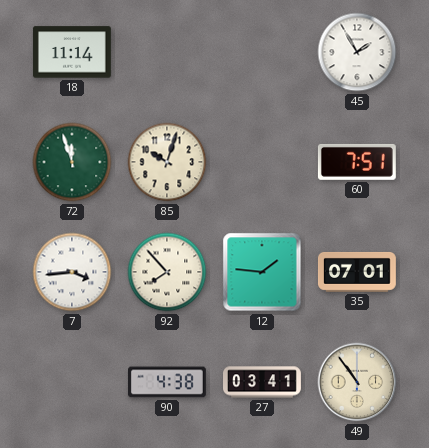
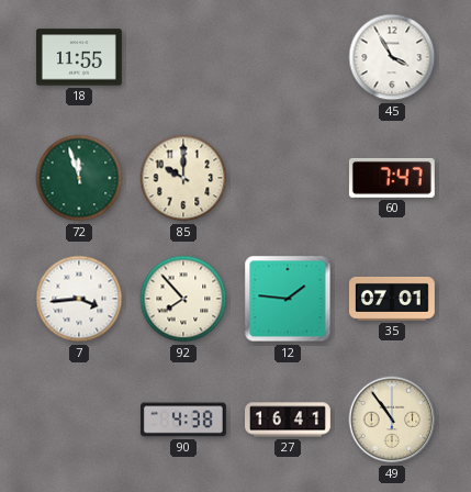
18: 11:14 -> 11:55
45: 1:55 -> 3:55
85: 10:03 -> 10:00
60: 7:51 -> 7:47
27: 03:41 -> 16:41
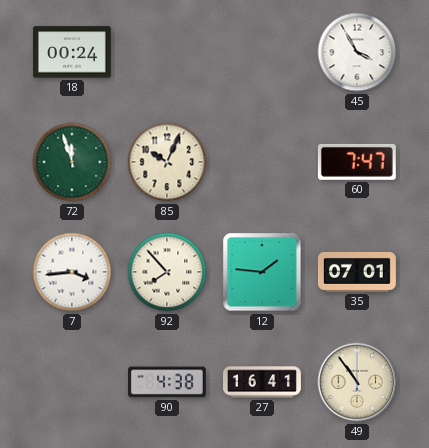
18: 11:55 -> 00:24
85: 10:00 -> 10:04
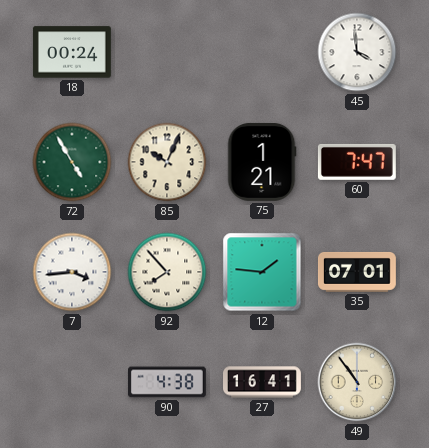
45: 3:55 -> 3:59
72: 11:57 -> 4:55
75: none -> 1:21
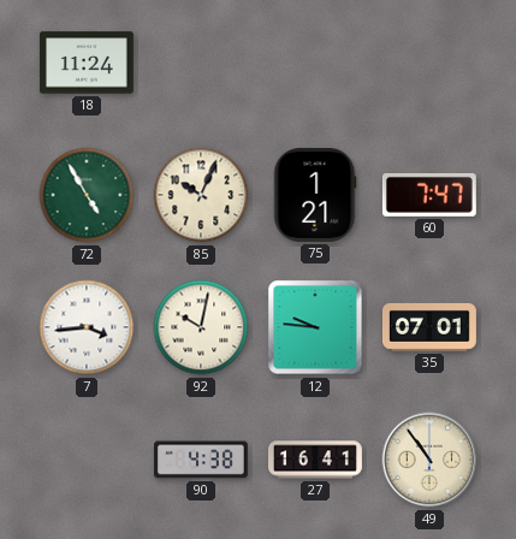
18: 00:24 -> 11:24
45: 3:59 -> none
92: 7:53 -> 10:02
12: 1:46 -> 9:46
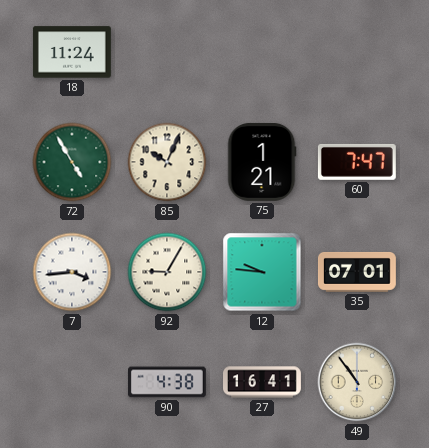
92: 10:02 -> 9:05
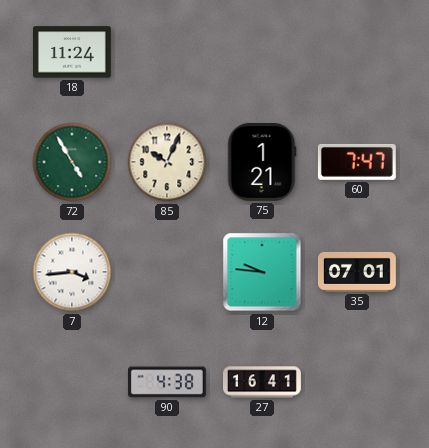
92: 9:05 -> none
49: 10:54 -> none
